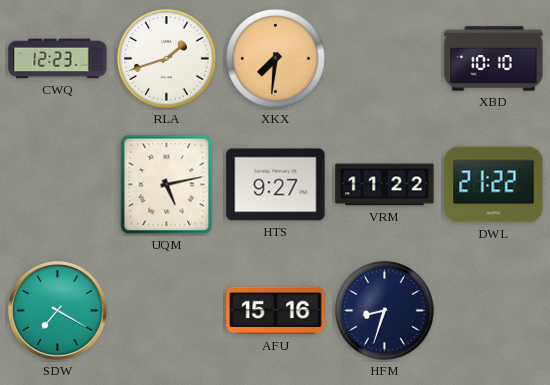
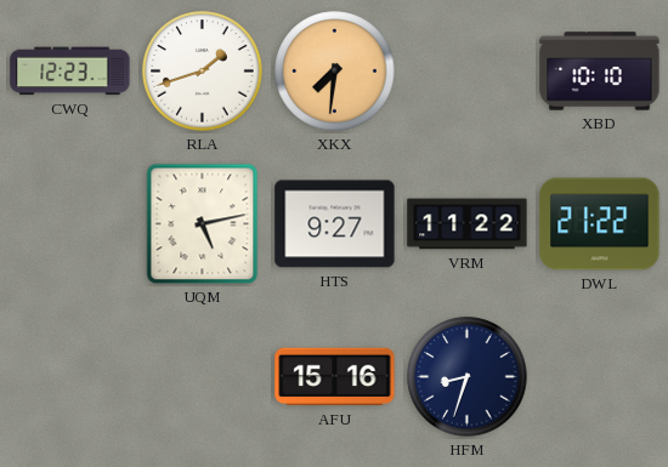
SDW: 7:20 -> none
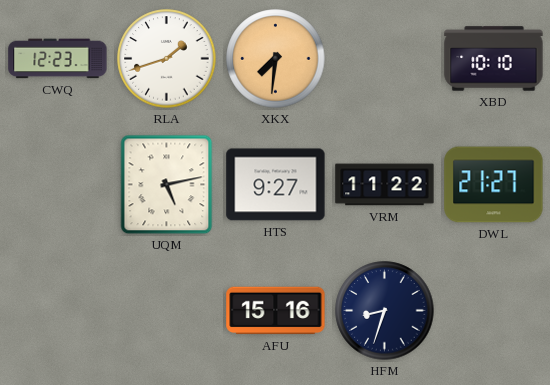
DWL: 21:22 -> 21:27
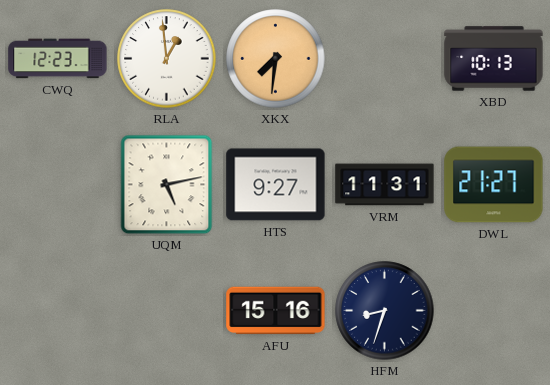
RLA: 1:42 -> 12:59
XBD: 10:10 -> 10:13
VRM: 11:22 -> 11:31
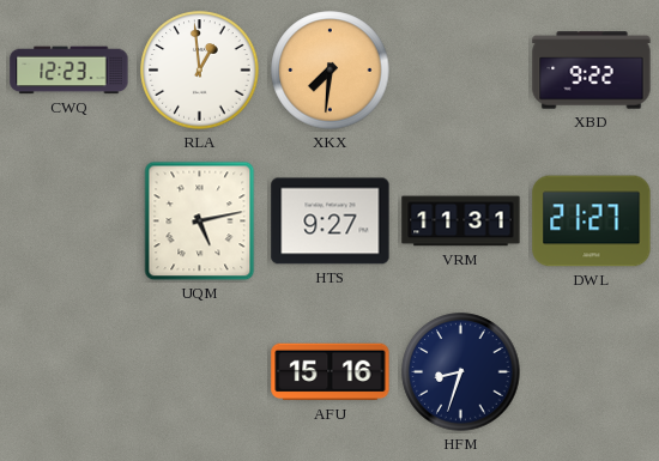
XBD: 10:13 -> 9:22
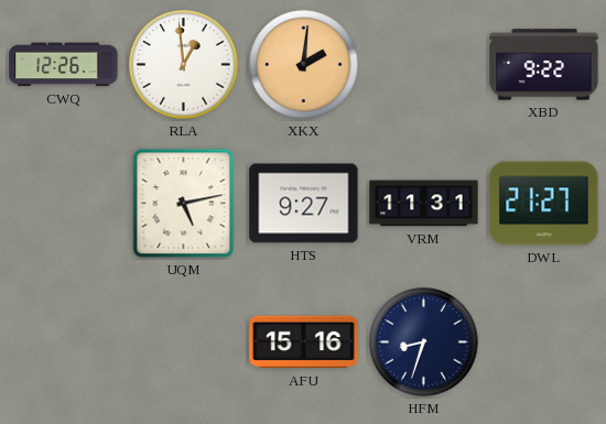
CWQ: 12:23 -> 12:26
XKX: 7:31 -> 2:01
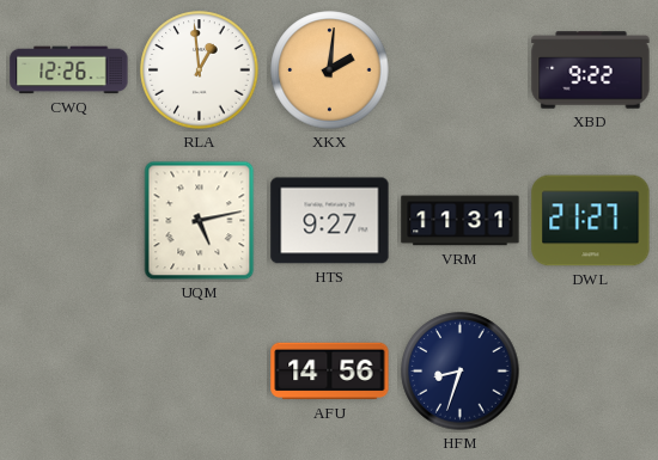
AFU: 15:16 -> 14:56
